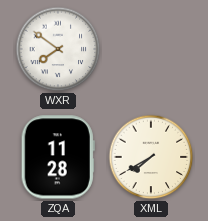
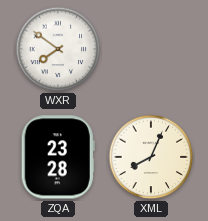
ZQA: 11:28 -> 23:28
XML: 7:40 -> 8:04
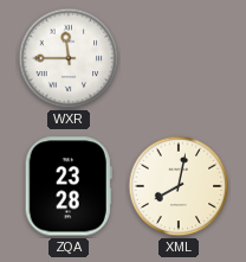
WXR: 7:51 -> 11:45
XML: 8:04 -> 8:02
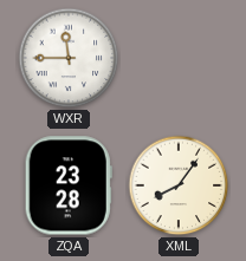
XML: 8:02 -> 8:06
